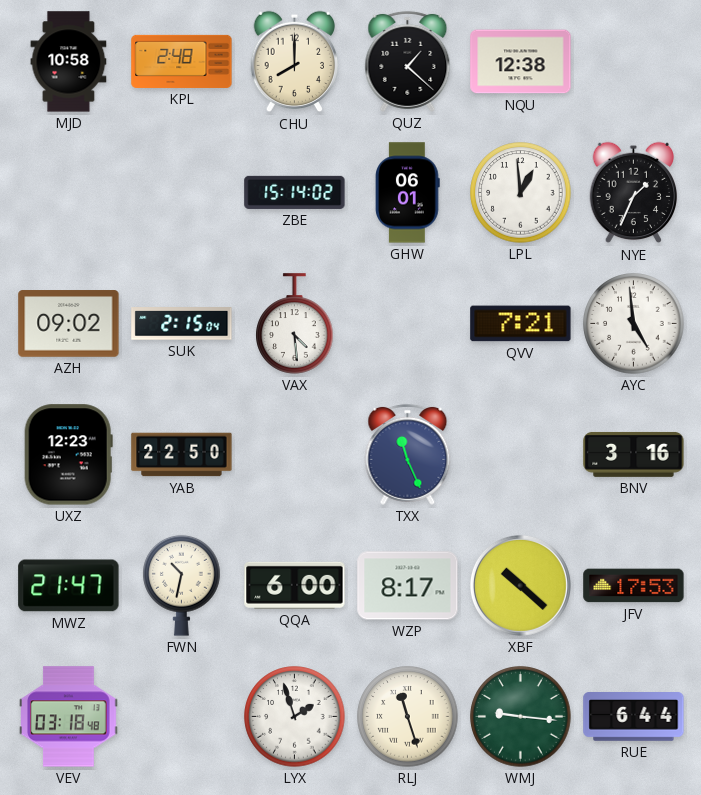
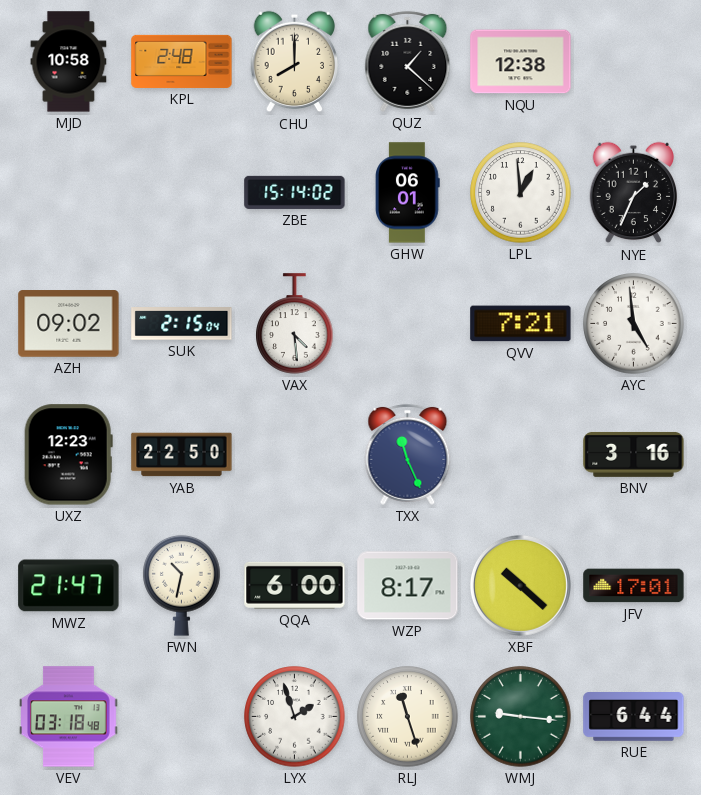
JFV: 17:53 -> 17:01
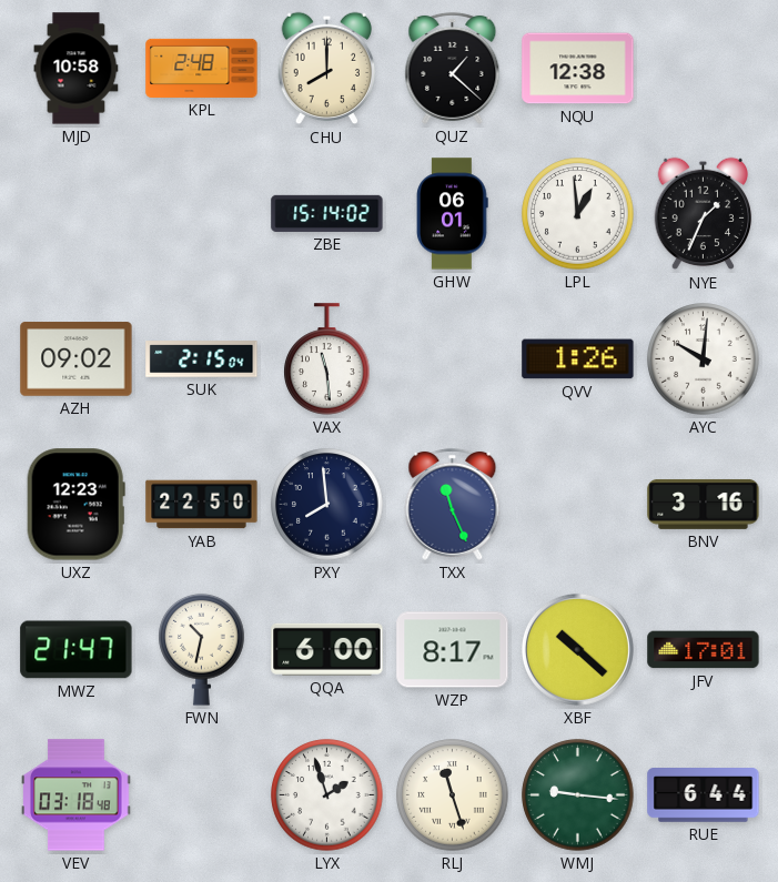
VAX: 4:29 -> 11:29
QVV: 7:21 -> 1:26
AYC: 4:59 -> 10:01
PXY: none -> 7:59
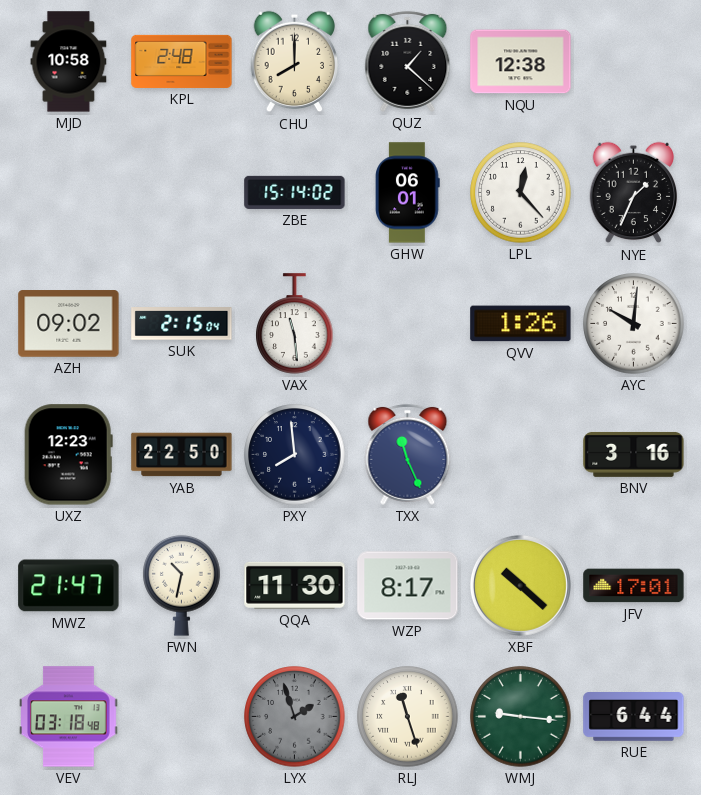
LPL: 12:59 -> 12:23
QQA: 6:00 -> 11:30
LYX dial: white -> grey
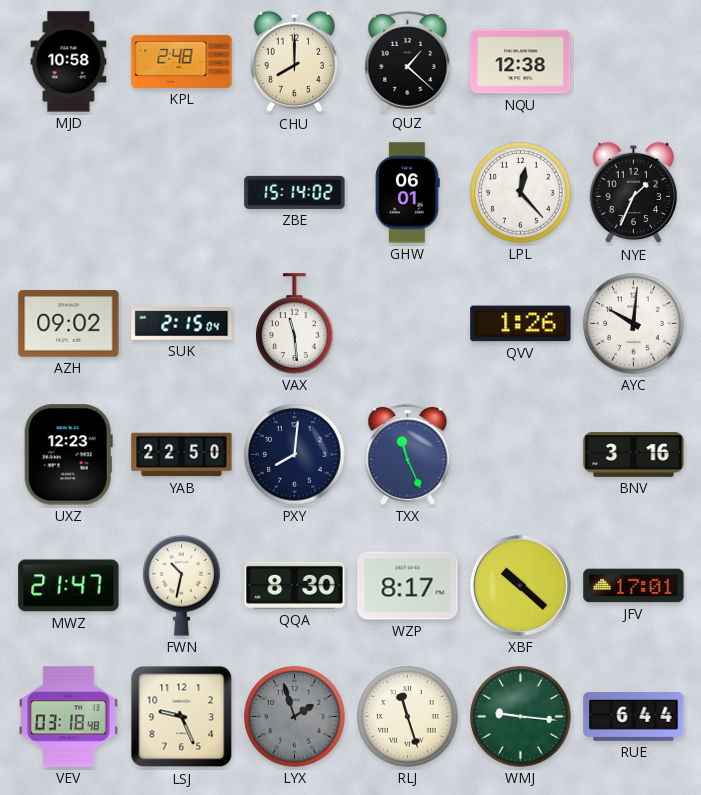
PXY: 7:59 -> 8:01
QQA: 11:30 -> 8:30
LSJ: none -> 9:26
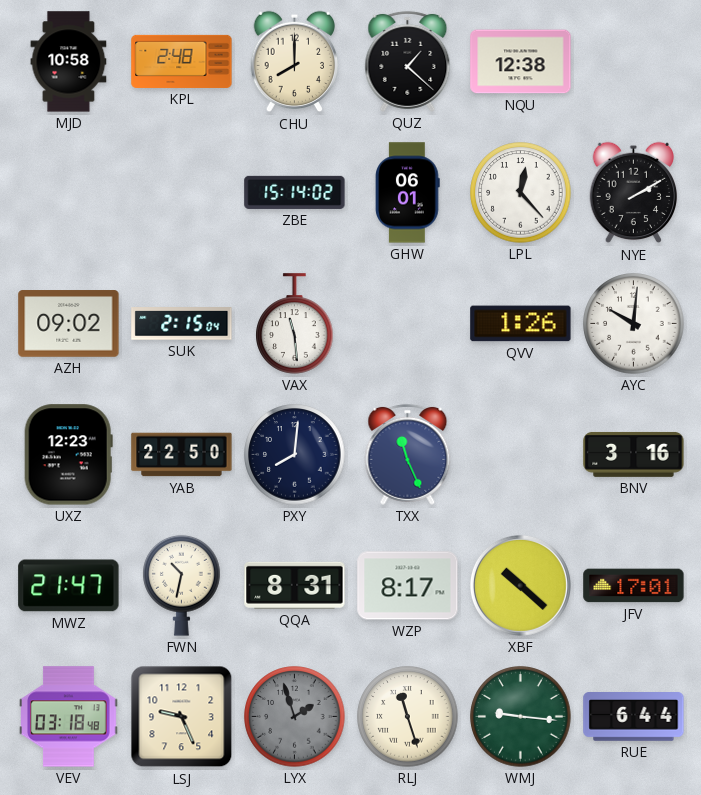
NYE: 1:34 -> 2:10
QQA: 8:30 -> 8:31
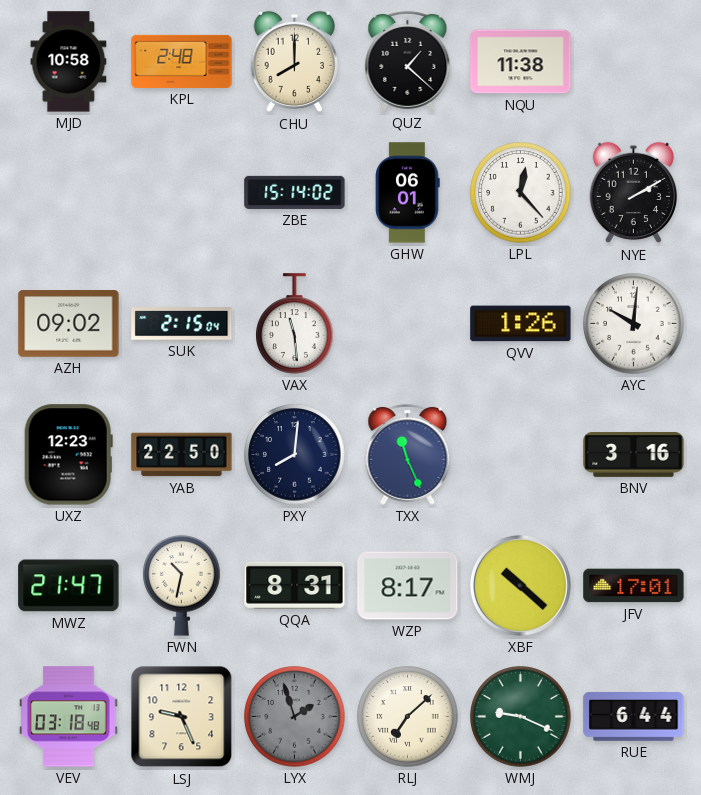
NQU: 12:38 -> 11:38
RLJ: 11:27 -> 7:08
WMJ: 9:16 -> 9:19
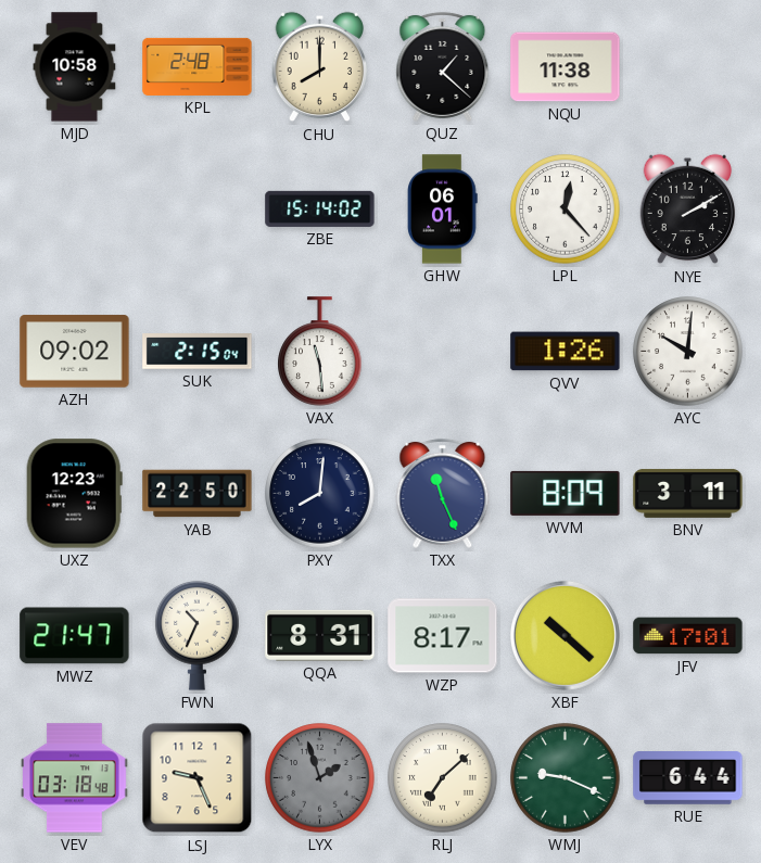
WVM: none -> 8:09
BNV: 3:16 -> 3:11
FWN: 10:32 -> 10:34
